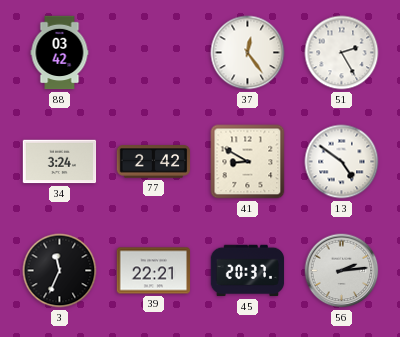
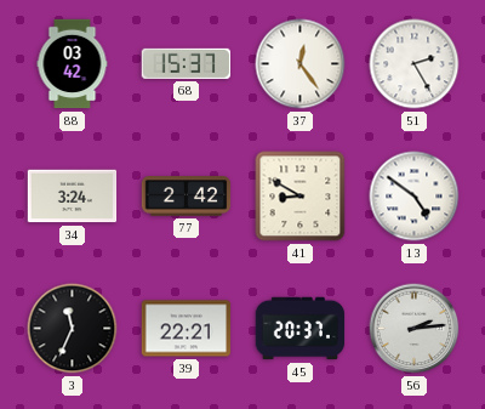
68: none -> 15:37
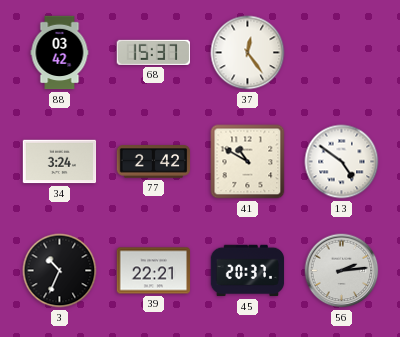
51: 2:25 -> none
41: 8:50 -> 10:50
3: 11:34 -> 10:34
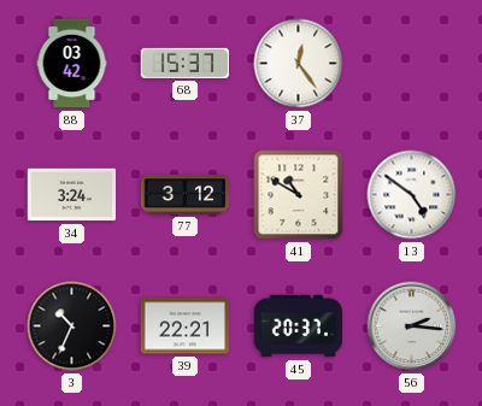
77: 2:42 -> 3:12
56: 2:14 -> 2:16
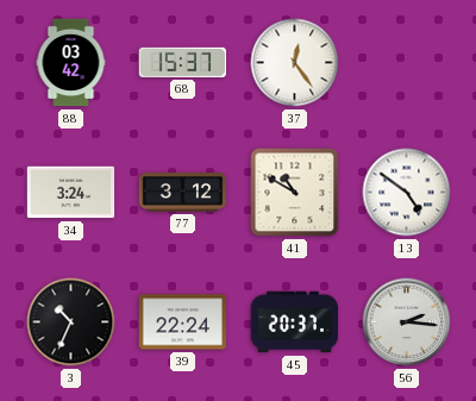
39: 22:21 -> 22:24
